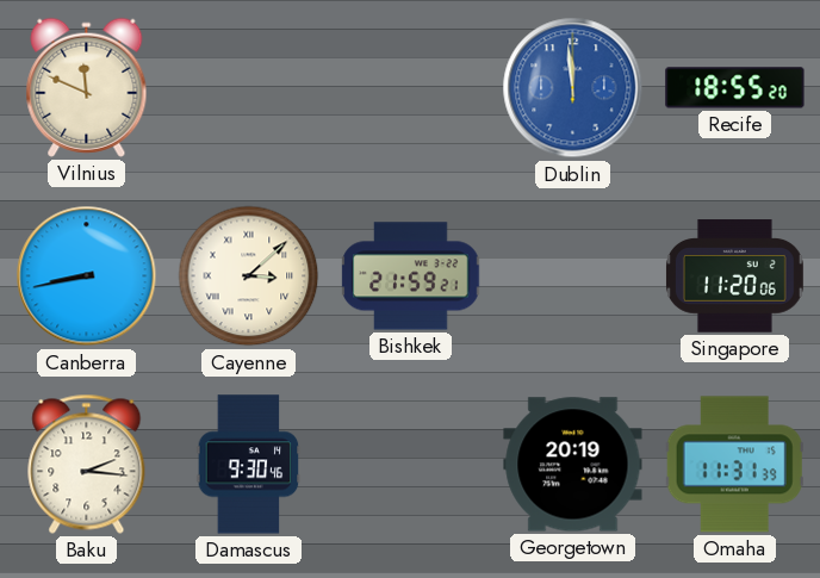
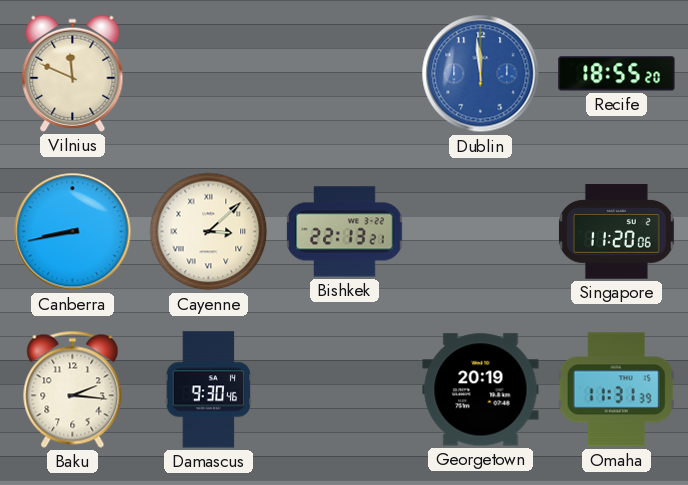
Bishkek: 21:59 -> 22:13
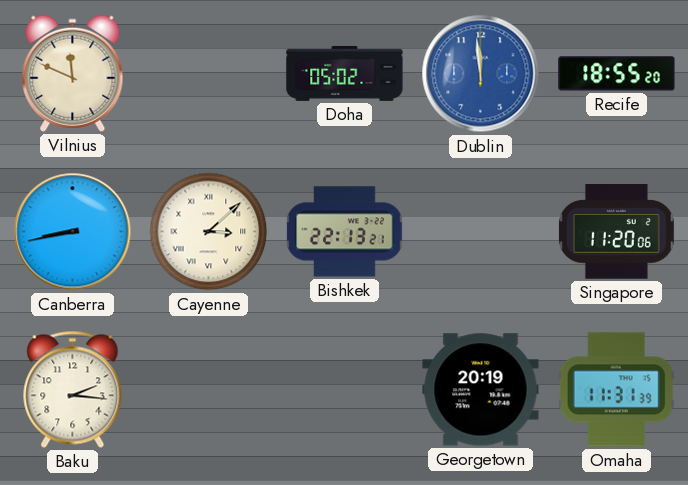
Doha: none -> 05:02
Damascus: 9:30 -> none
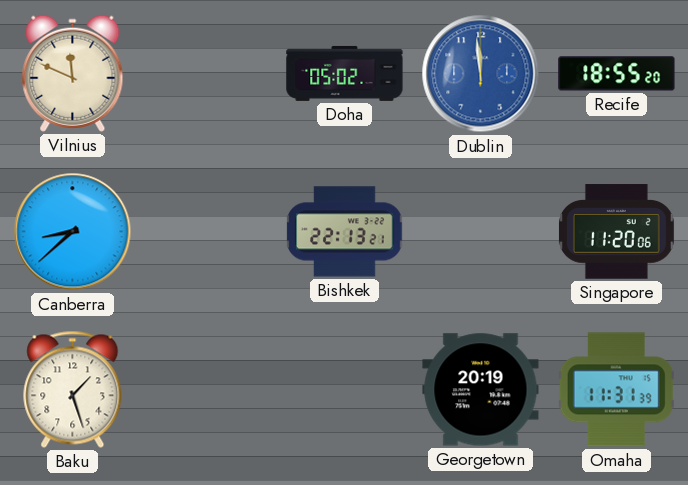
Canberra: 8:43 -> 8:38
Cayenne: 3:08 -> none
Baku: 2:16 -> 1:27
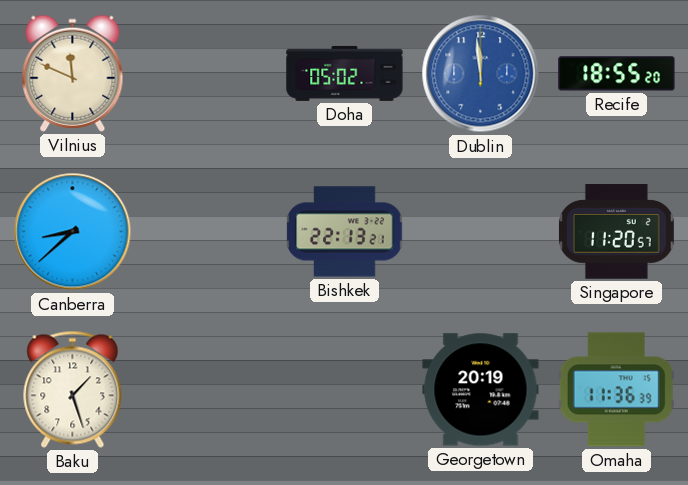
Singapore: 11:20:06 -> 11:20:57
Omaha: 11:31 -> 11:36
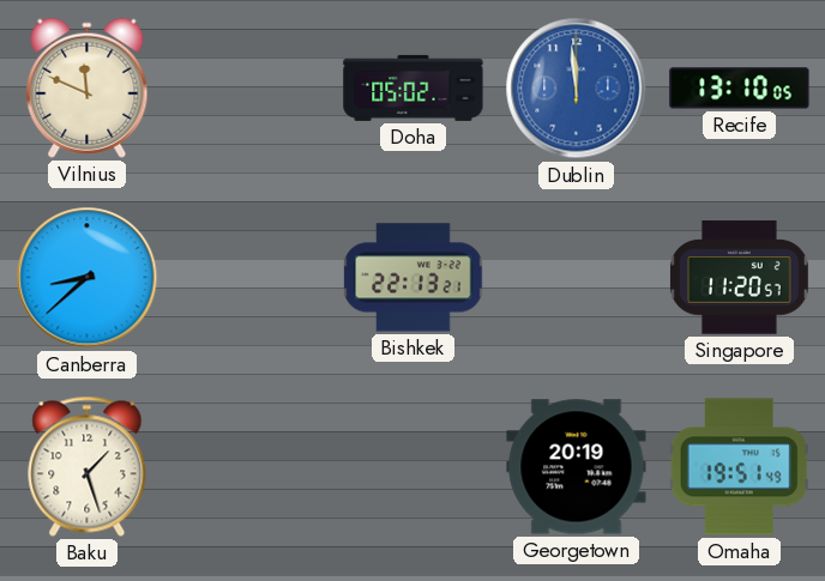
Recife: 18:55 -> 13:10
Omaha: 11:36 -> 19:51
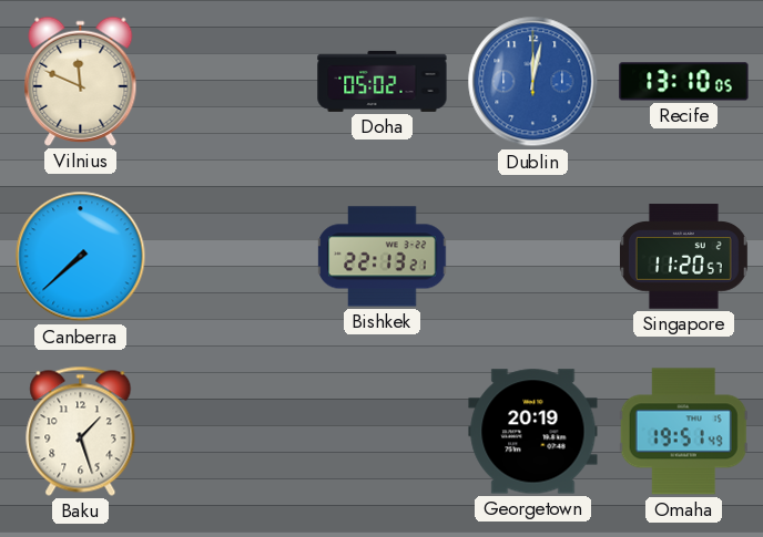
Dublin: 11:59 -> 12:02
Canberra: 8:38 -> 7:38
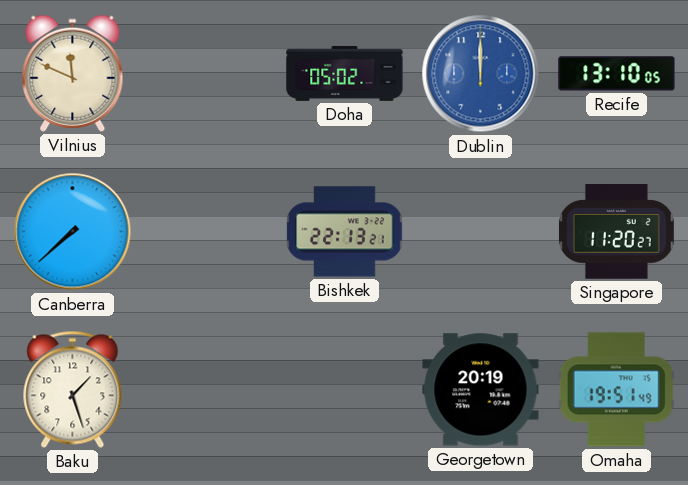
Dublin: 12:02 -> 12:00
Singapore: 11:20:57 -> 11:20:27
